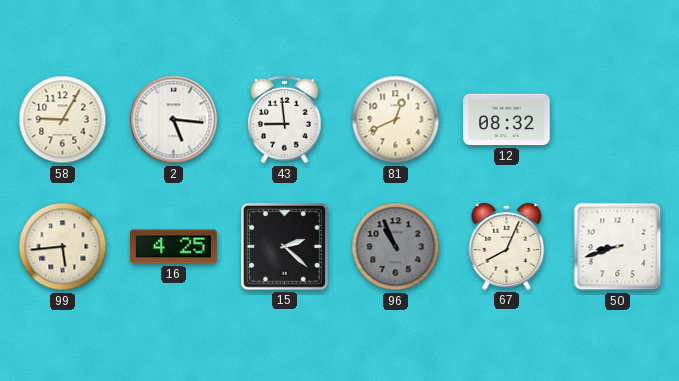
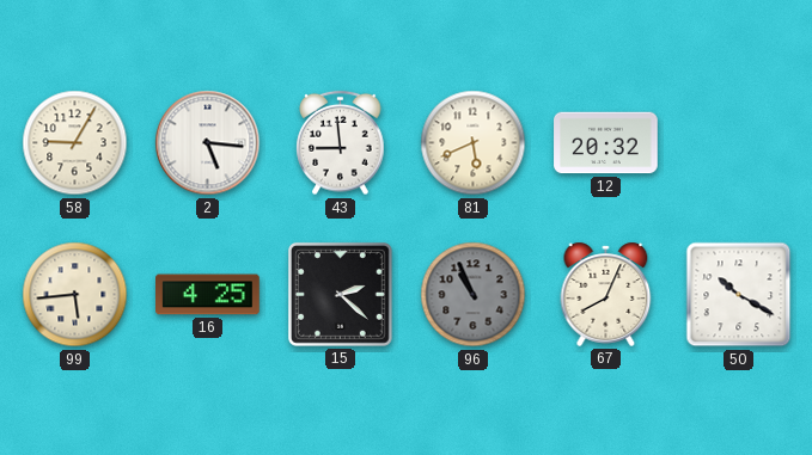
81: 12:41 -> 5:41
12: 08:32 -> 20:32
50: 8:42 -> 10:20
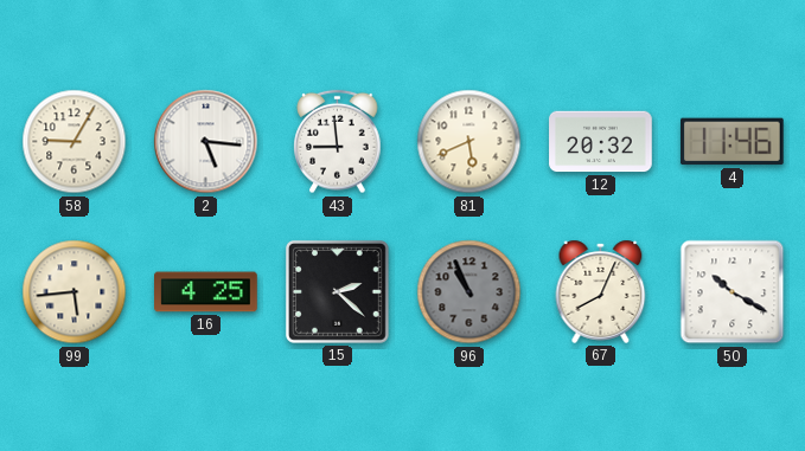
4: none -> 11:46
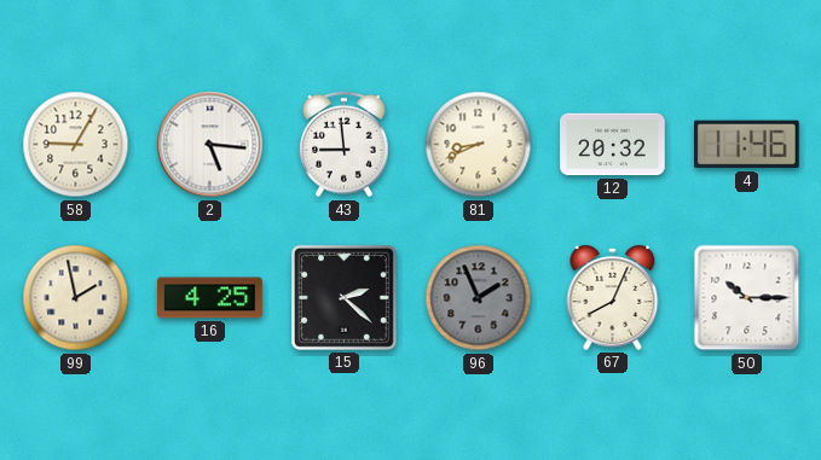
81: 5:41 -> 8:41
99: 5:44 -> 1:58
96: 10:56 -> 1:56
50: 10:20 -> 10:15
